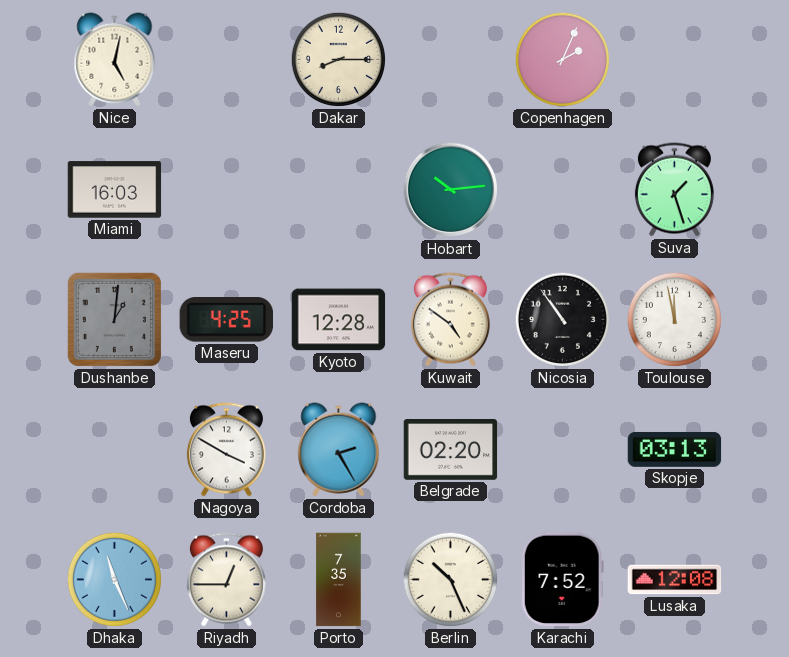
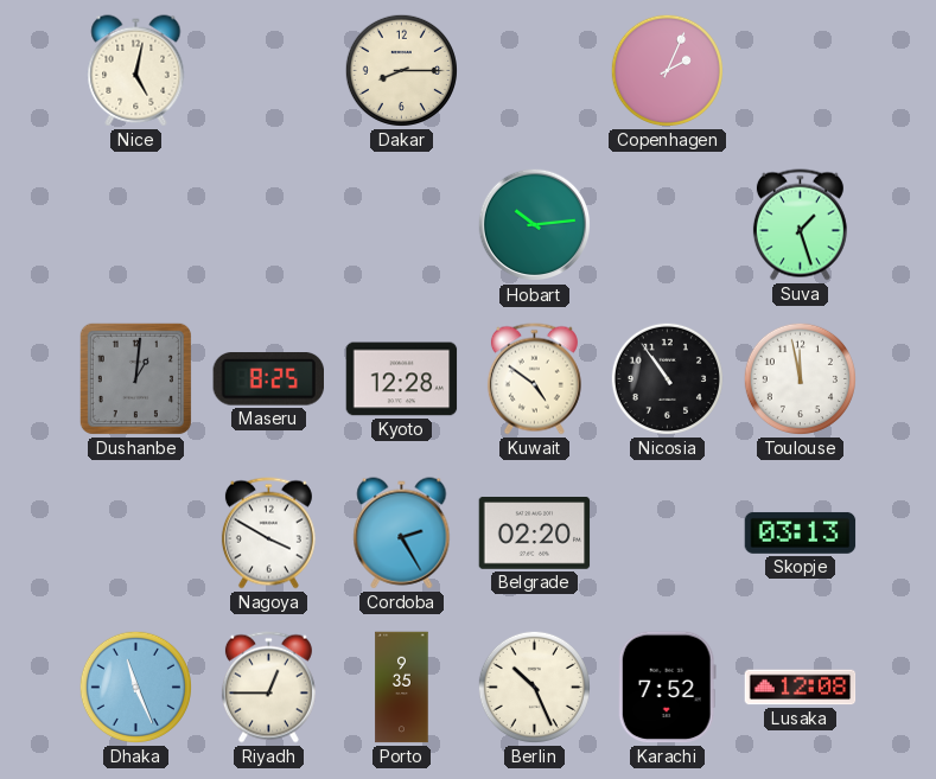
Miami: 16:03 -> none
Maseru: 4:25 -> 8:25
Porto: 7:35 -> 9:35
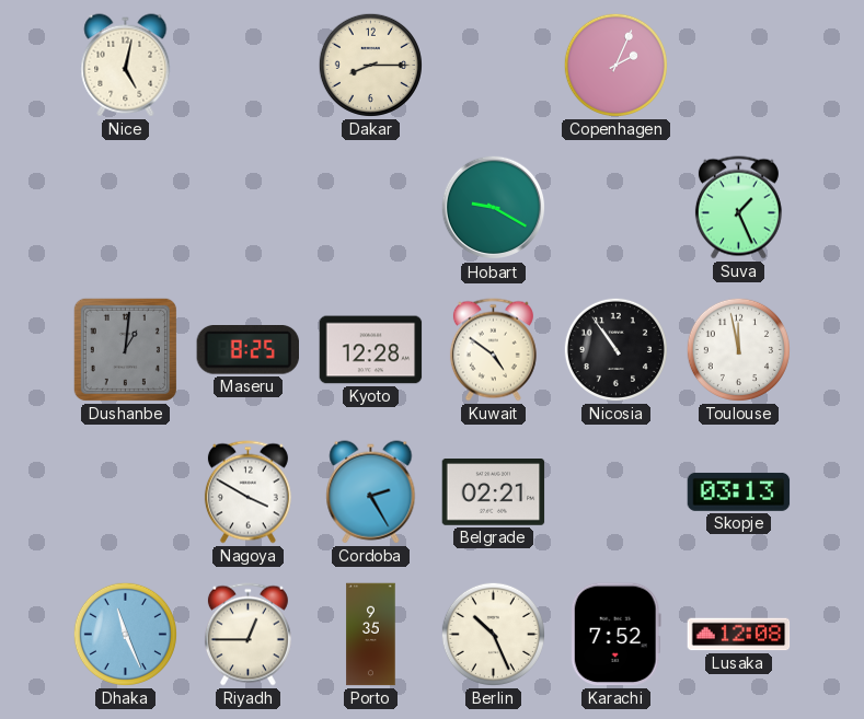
Hobart: 10:14 -> 9:20
Suva: 1:27 -> 1:26
Belgrade: 02:20 -> 02:21
